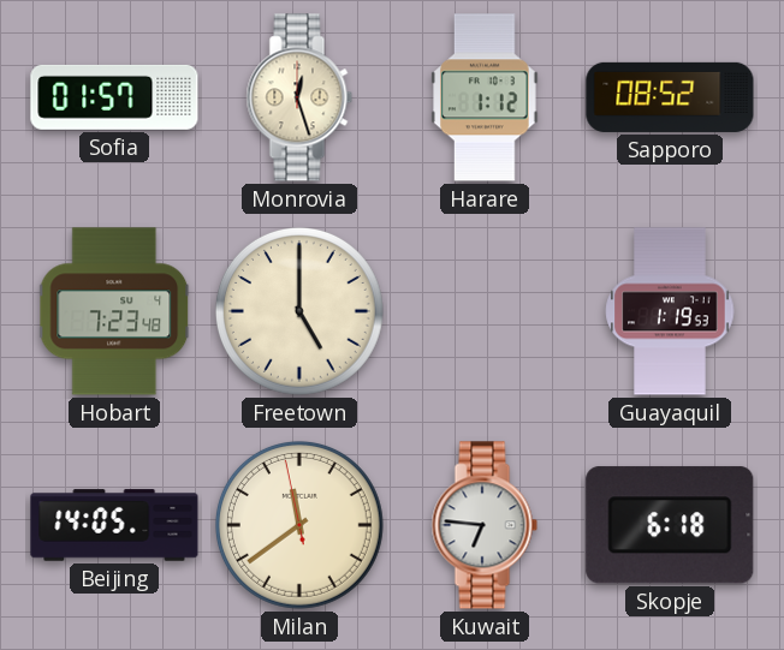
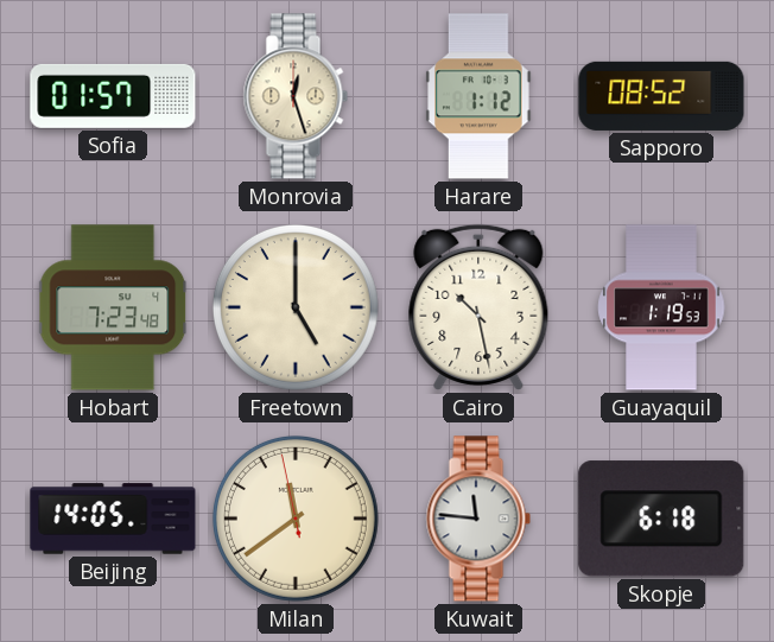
Cairo: none -> 10:28
Kuwait: 6:46 -> 11:46
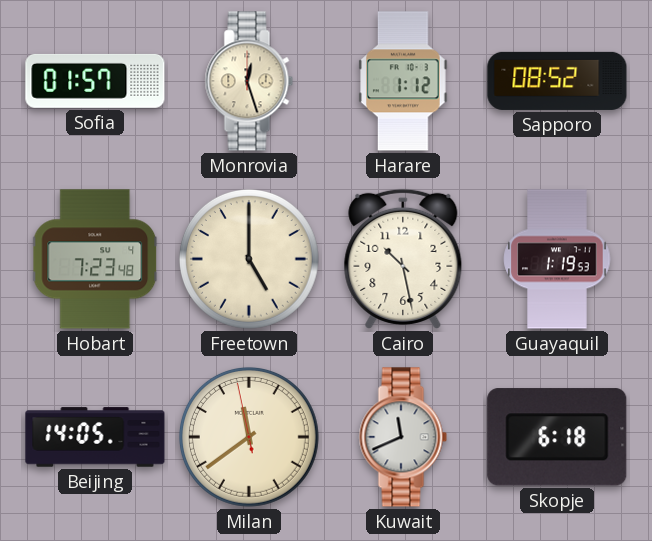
Kuwait: 11:46 -> 11:41
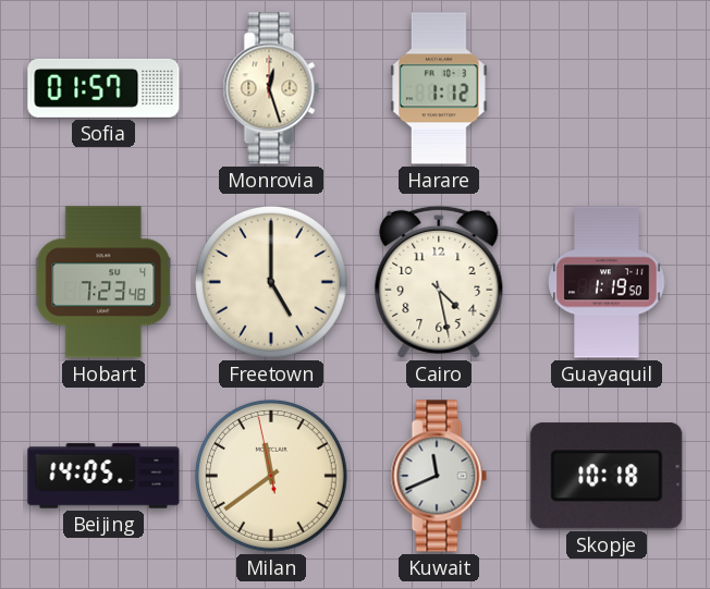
Sapporo: 08:52 -> none
Cairo: 10:28 -> 4:28
Guayaquil: 1:19:53 -> 1:19:50
Skopje: 6:18 -> 10:18
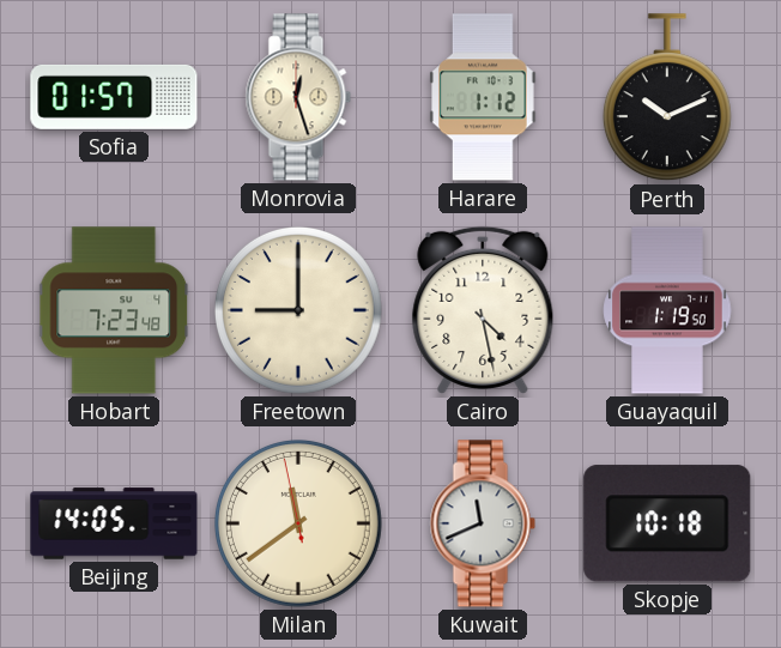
Perth: none -> 10:11
Freetown: 5:00 -> 9:00
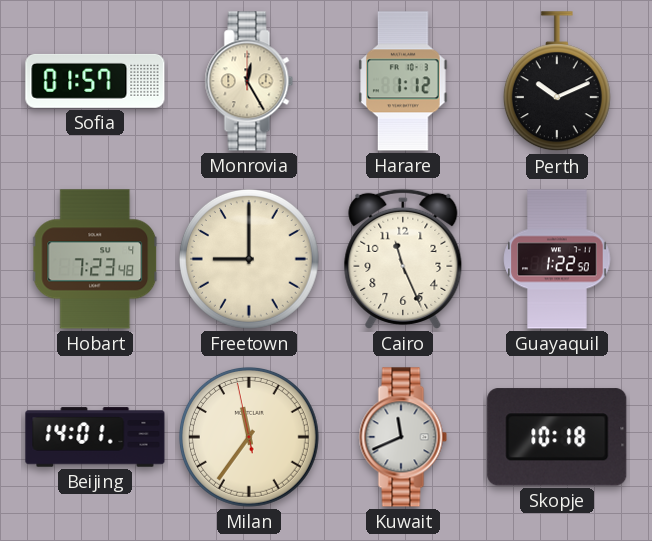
Monrovia: 12:27 -> 12:25
Cairo: 4:28 -> 11:26
Guayaquil: 1:19 -> 1:22
Beijing: 14:05 -> 14:01
Milan: 11:38 -> 11:35
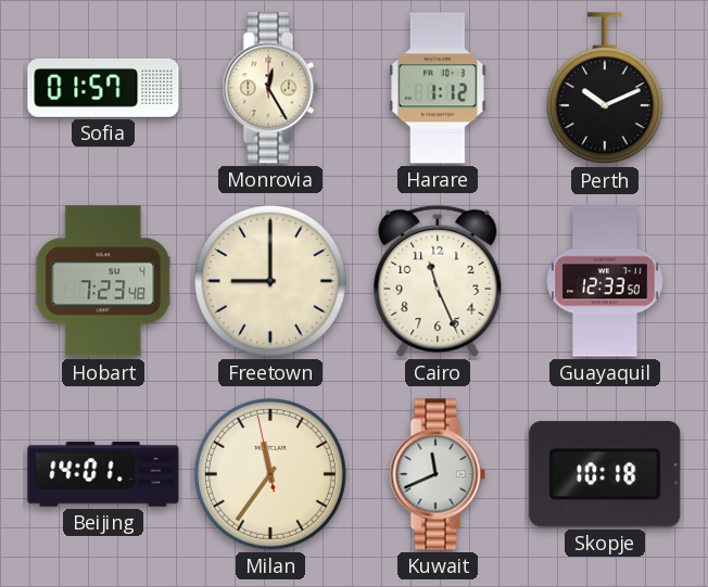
Guayaquil: 1:22 -> 12:33
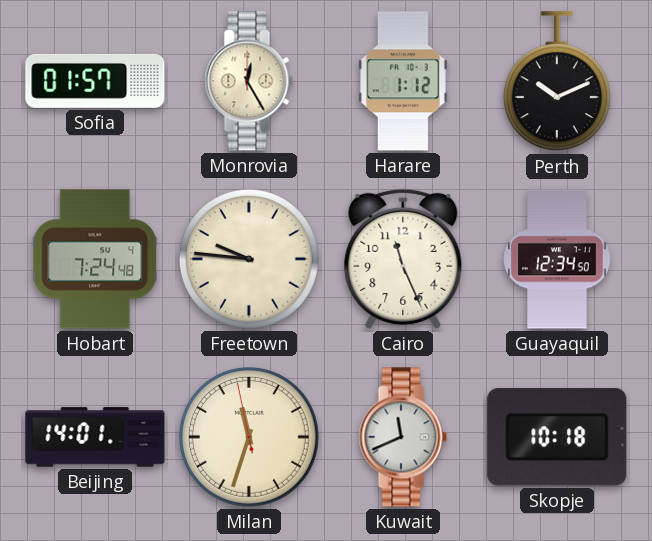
Hobart: 7:23 -> 7:24
Freetown: 9:00 -> 9:46
Guayaquil: 12:33 -> 12:34
Milan: 11:35 -> 11:32
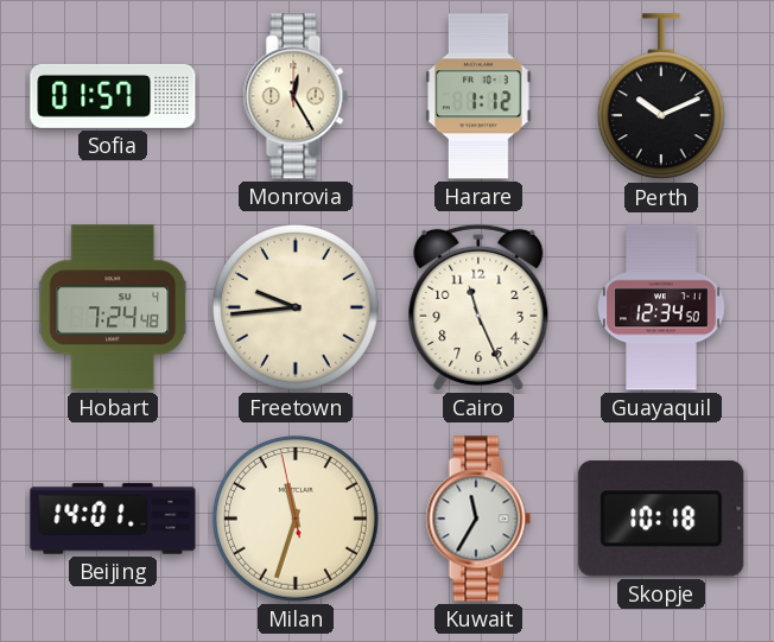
Freetown: 9:46 -> 9:44
Kuwait: 11:41 -> 11:35
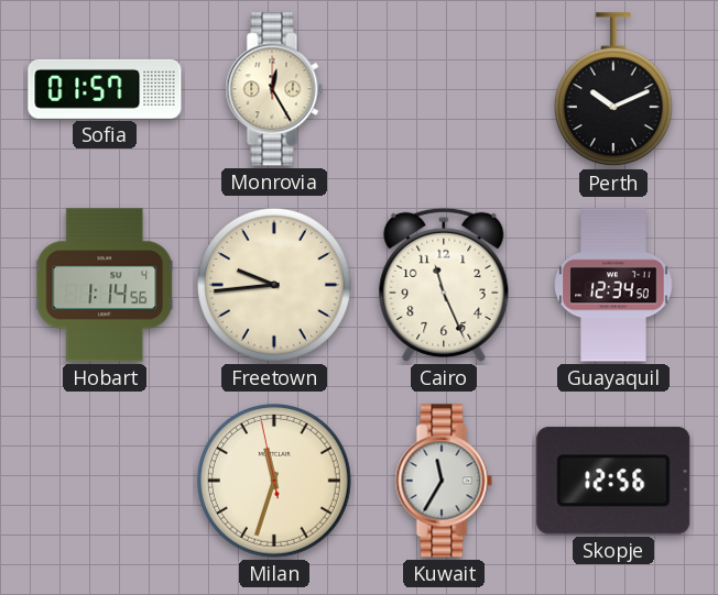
Harare: 1:12 -> none
Hobart: 7:24 -> 1:14
Beijing: 14:01 -> none
Skopje: 10:18 -> 12:56
